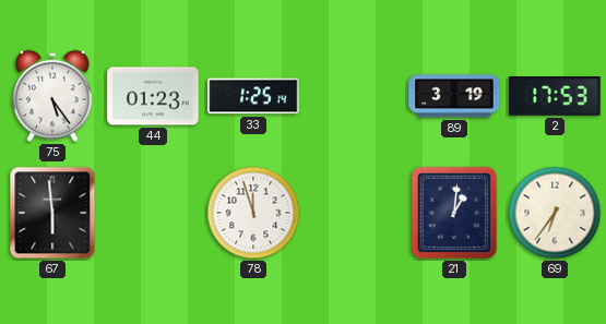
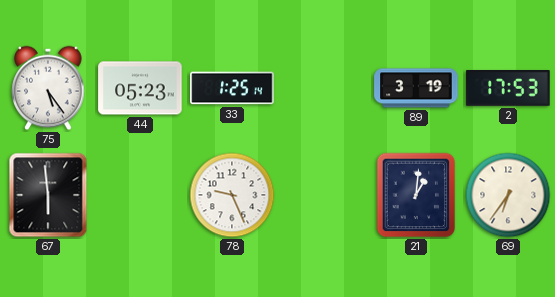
44: 01:23 -> 05:23
78: 11:57 -> 9:26
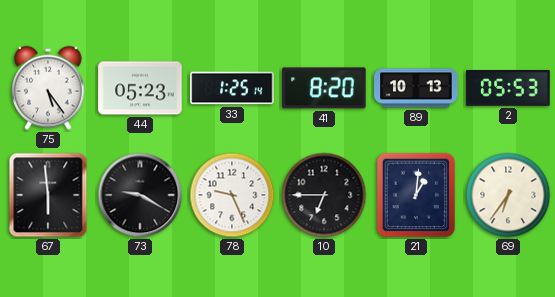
41: none -> 8:20
89: 3:19 -> 10:13
2: 17:53 -> 05:53
73: none -> 9:20
10: none -> 6:45
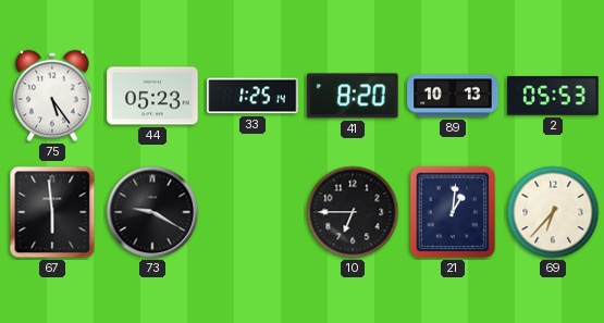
78: 9:26 -> none
69: 6:36 -> 6:37
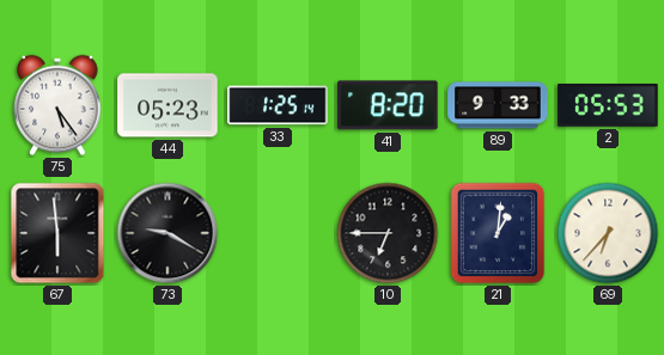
89: 10:13 -> 9:33
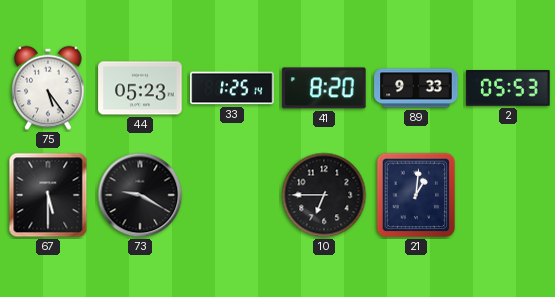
67: 5:59 -> 5:30
69: 6:37 -> none
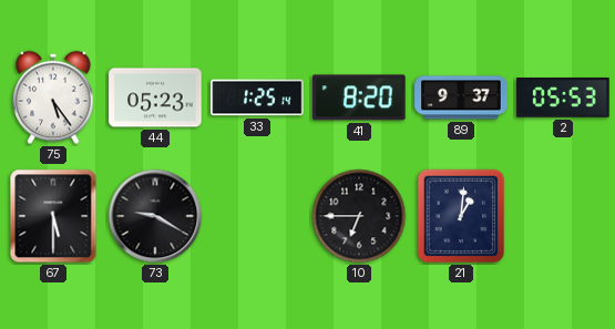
89: 9:33 -> 9:37
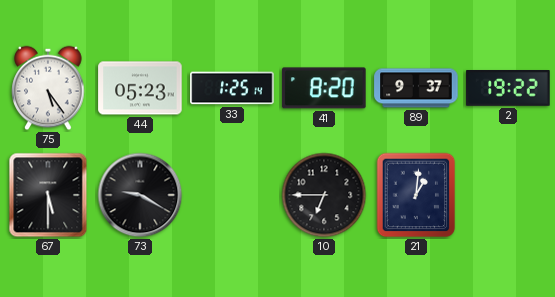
2: 05:53 -> 19:22
